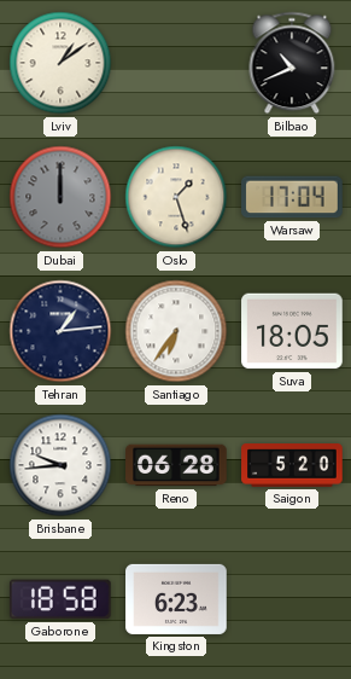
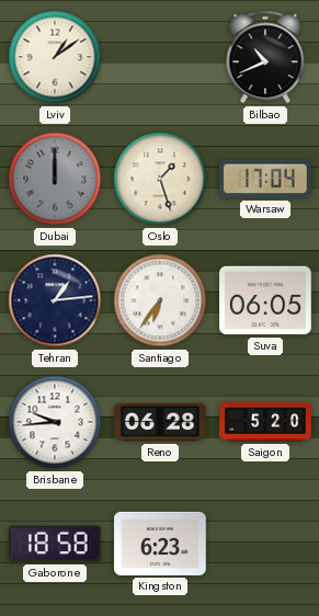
Suva: 18:05 -> 06:05
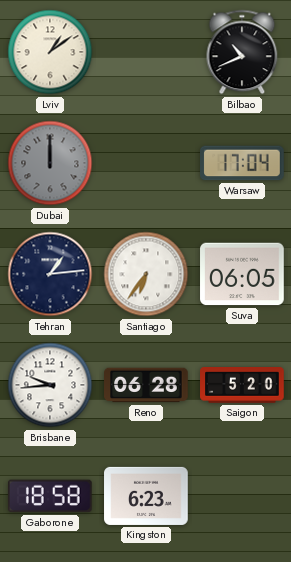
Oslo: 1:27 -> none
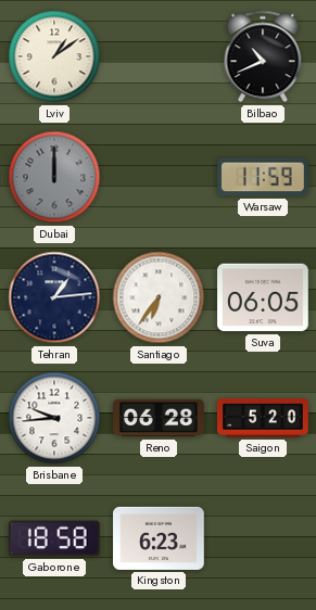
Warsaw: 17:04 -> 11:59
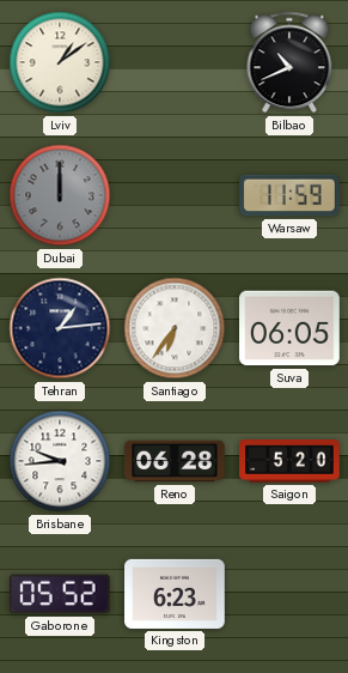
Gaborone: 18:58 -> 05:52
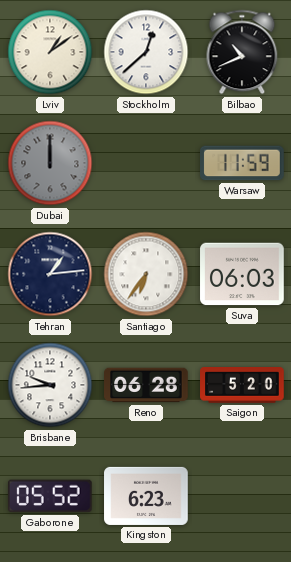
Stockholm: none -> 12:38
Suva: 06:05 -> 06:03
